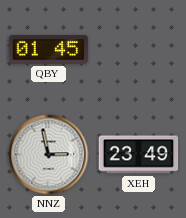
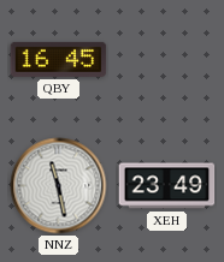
QBY: 01:45 -> 16:45
NNZ: 2:58 -> 11:28
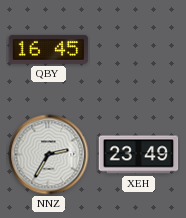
NNZ: 11:28 -> 2:35
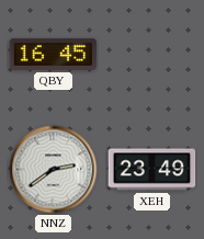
NNZ: 2:35 -> 2:39
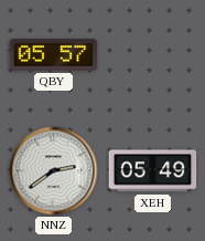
QBY: 16:45 -> 05:57
XEH: 23:49 -> 05:49
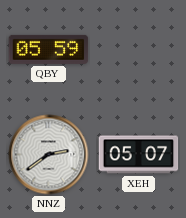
QBY: 05:57 -> 05:59
XEH: 05:49 -> 05:07
